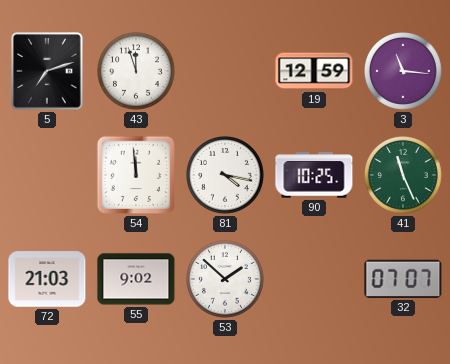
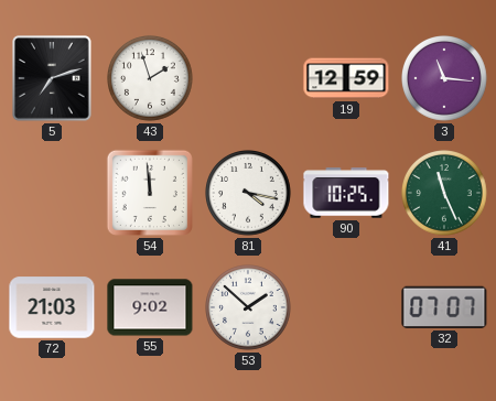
43: 11:57 -> 1:57
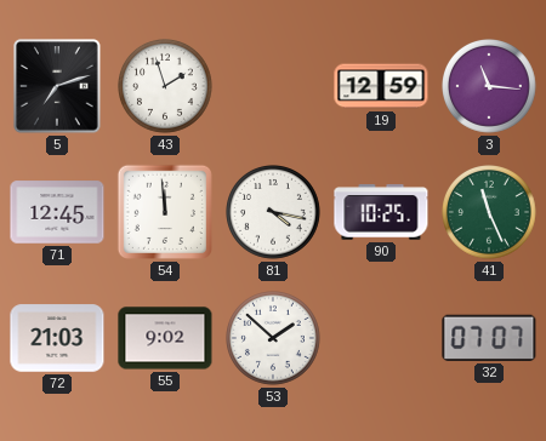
71: none -> 12:45
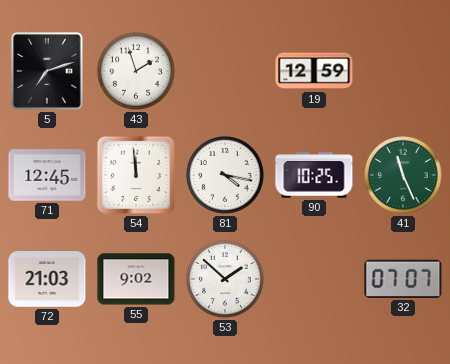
3: 11:16 -> none
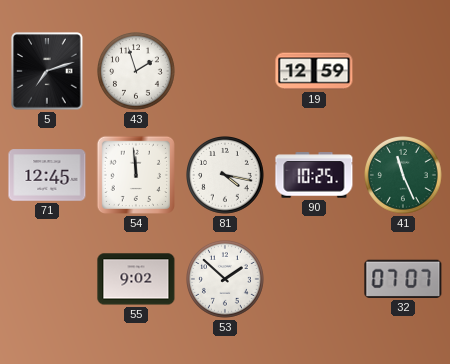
72: 21:03 -> none
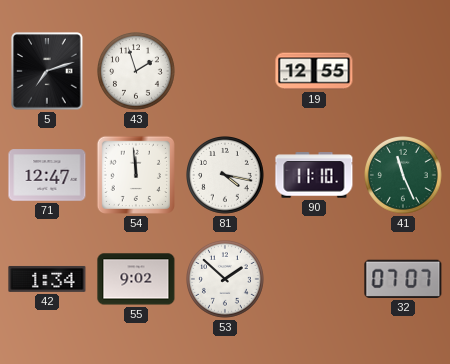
19: 12:59 -> 12:55
71: 12:45 -> 12:47
90: 10:25 -> 11:10
42: none -> 1:34
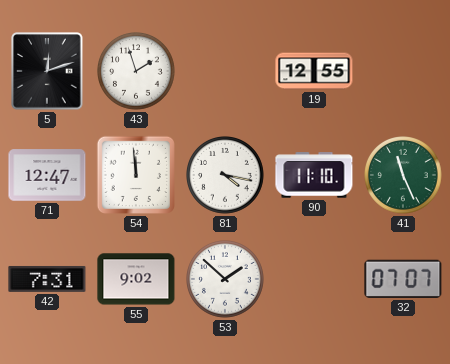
5: 7:12 -> 12:12
42: 1:34 -> 7:31
